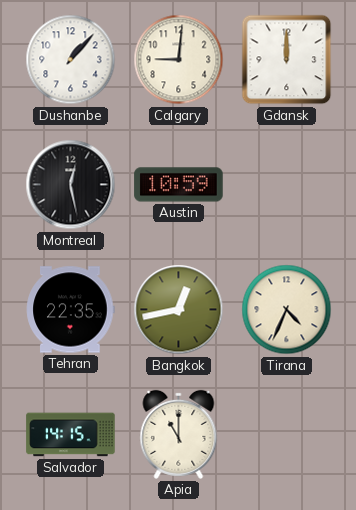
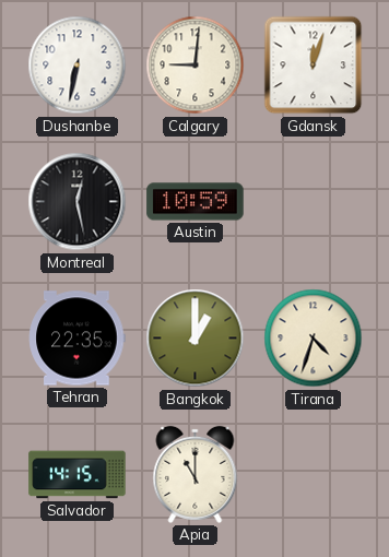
Dushanbe: 1:07 -> 6:32
Gdansk: 12:00 -> 12:03
Bangkok: 12:43 -> 1:00
Tirana: 4:34 -> 4:33
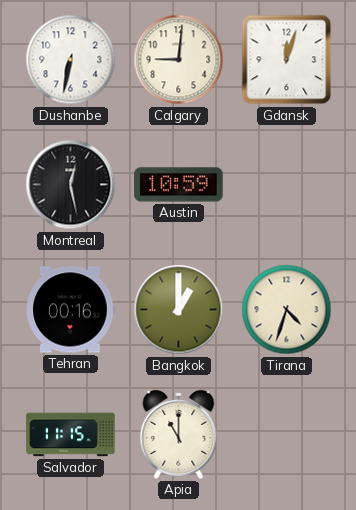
Tehran: 22:35 -> 00:16
Salvador: 14:15 -> 11:15
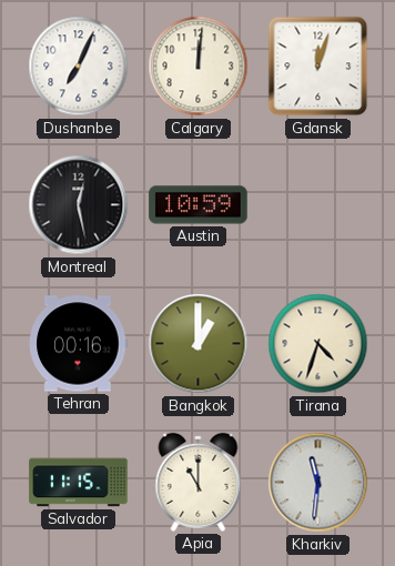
Dushanbe: 6:32 -> 7:04
Calgary: 9:01 -> 12:01
Kharkiv: none -> 11:31
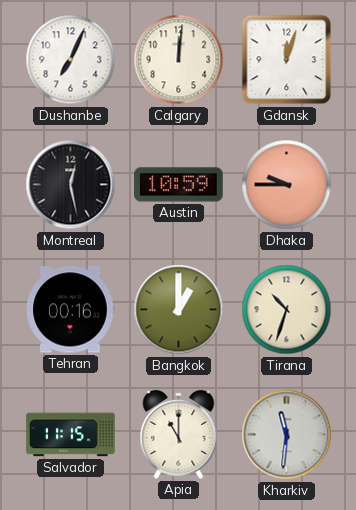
Dhaka: none -> 9:45
Tirana: 4:33 -> 10:33
